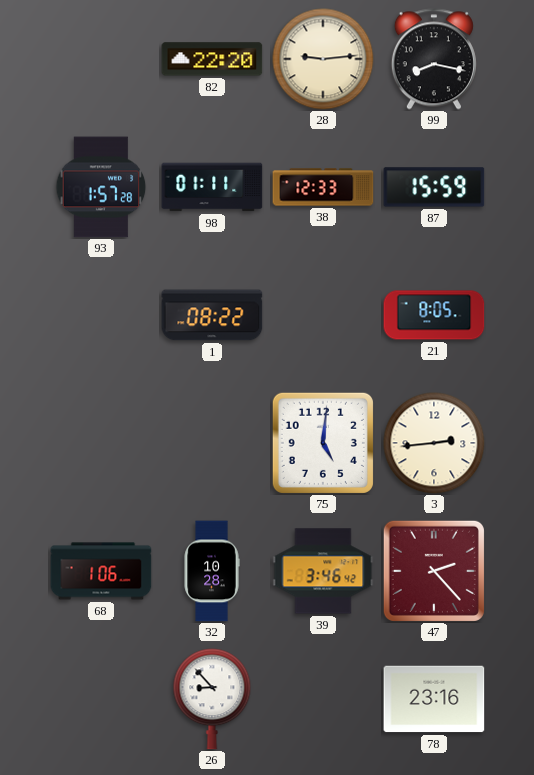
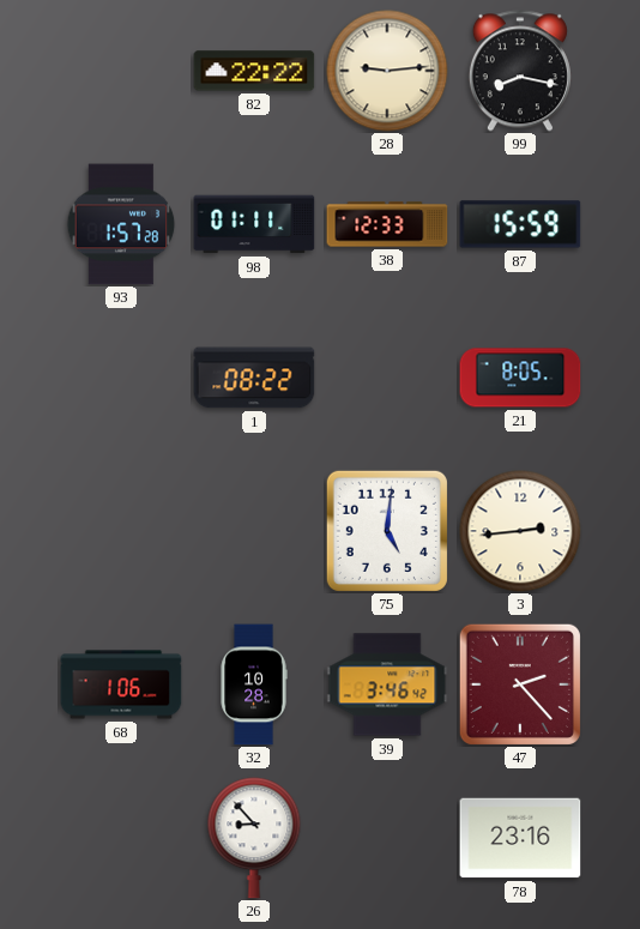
82: 22:20 -> 22:22
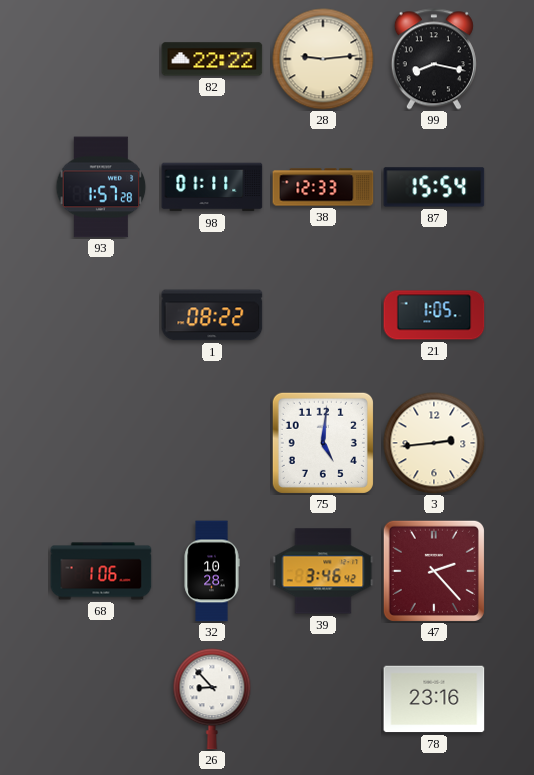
87: 15:59 -> 15:54
21: 8:05 -> 1:05
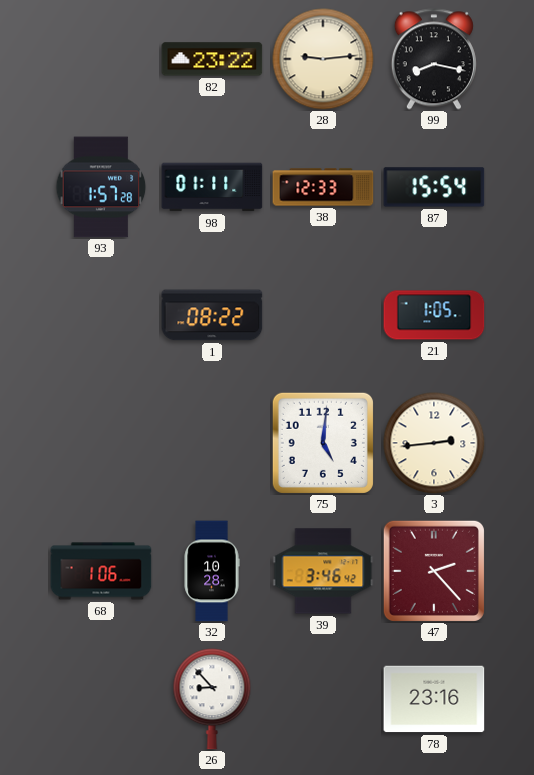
82: 22:22 -> 23:22
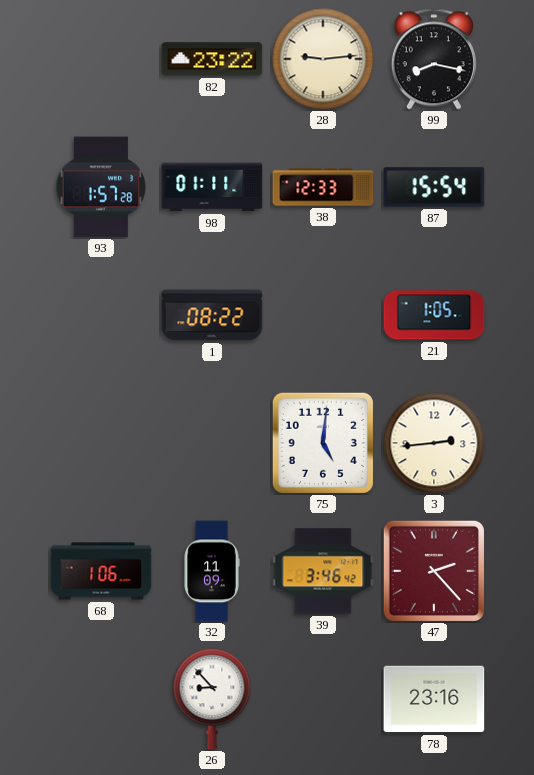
32: 10:28 -> 11:09
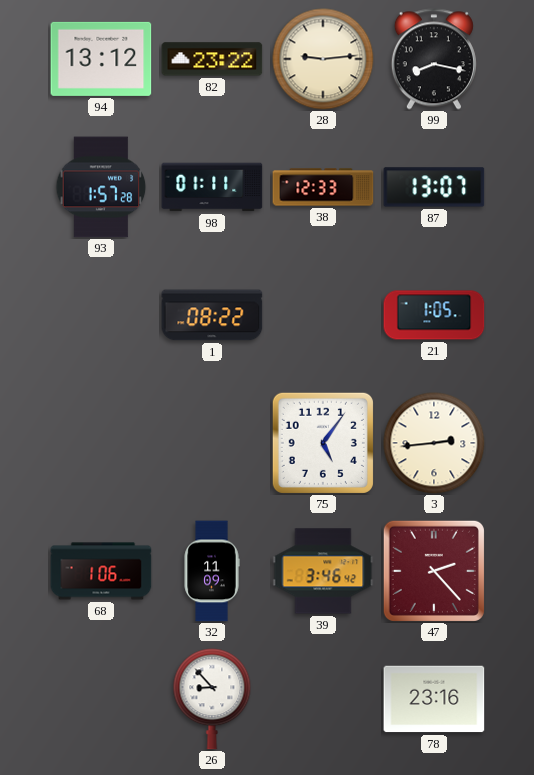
94: none -> 13:12
87: 15:54 -> 13:07
75: 5:01 -> 5:06
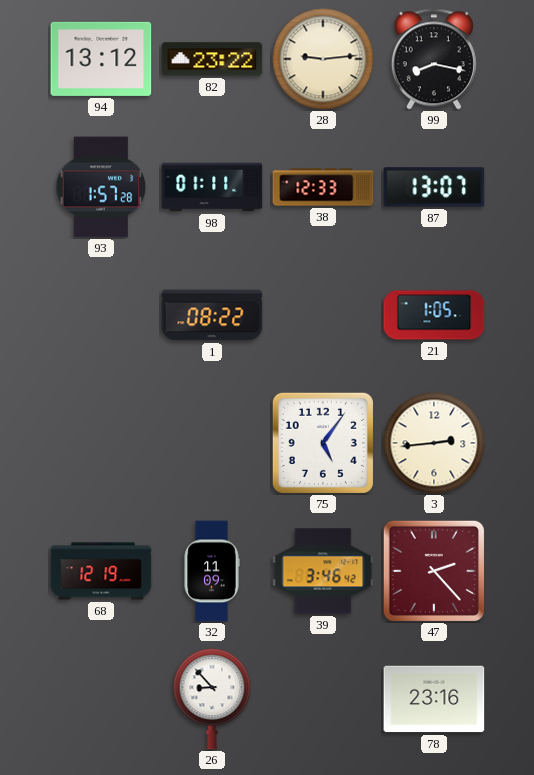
68: 1:06 -> 12:19
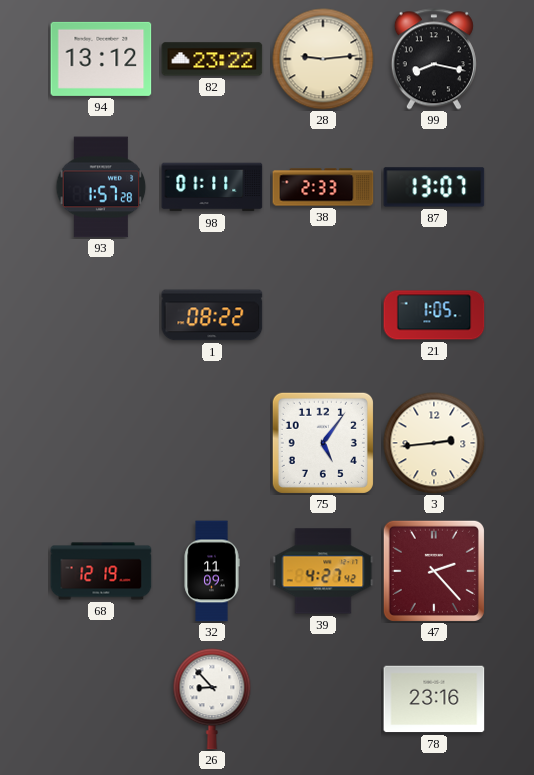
38: 12:33 -> 2:33
39: 3:46 -> 4:27
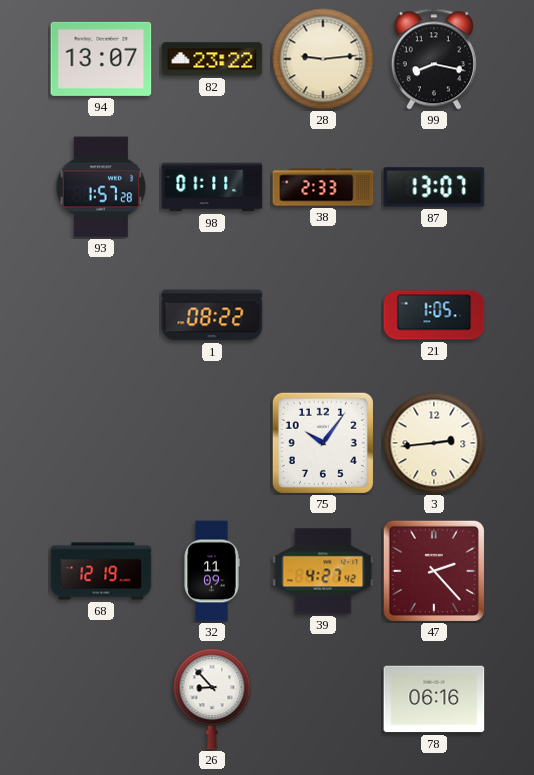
94: 13:12 -> 13:07
75: 5:06 -> 10:06
78: 23:16 -> 06:16
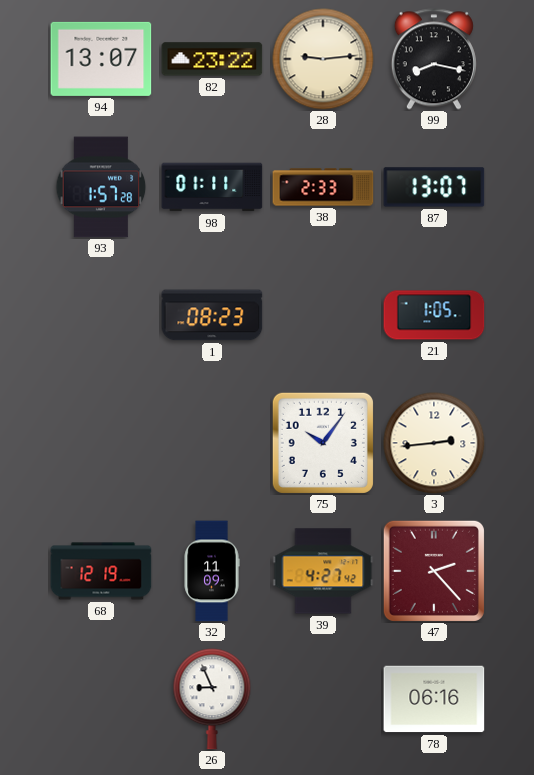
1: 08:22 -> 08:23
26: 8:53 -> 8:56
